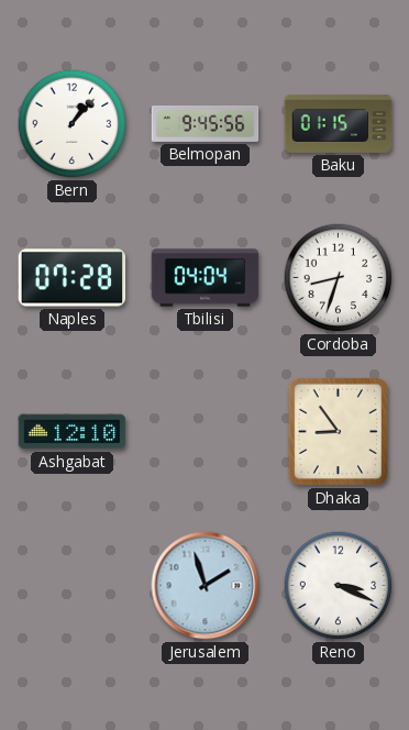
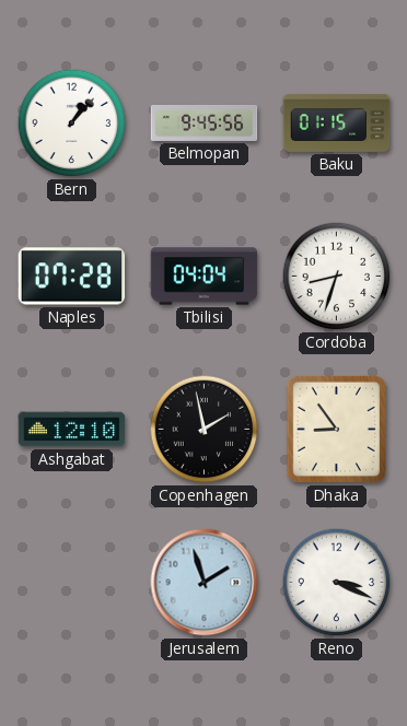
Copenhagen: none -> 1:58
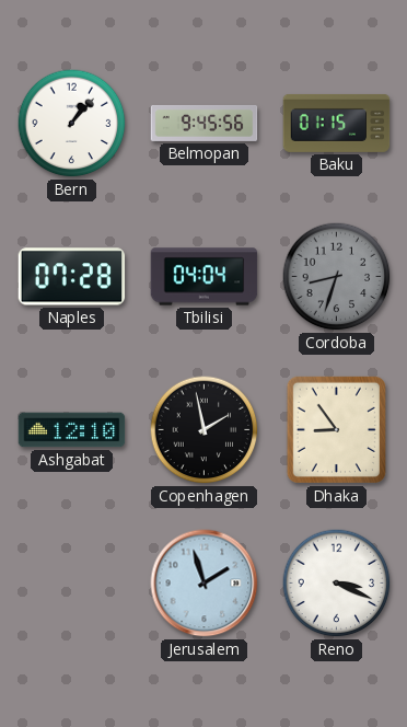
Cordoba dial: white -> grey
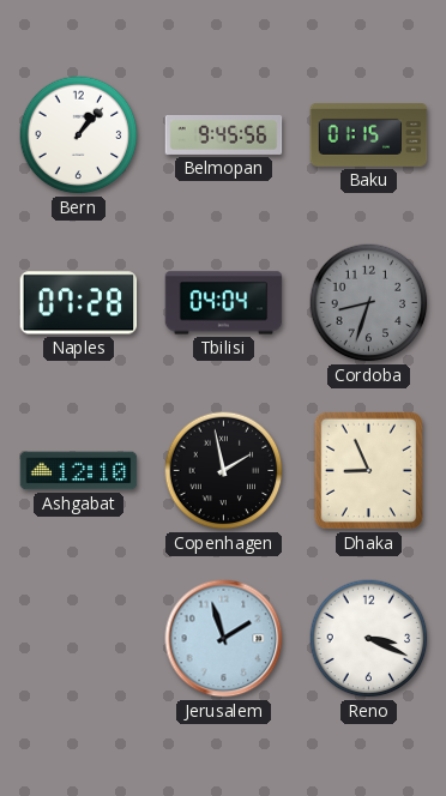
Dhaka: 8:54 -> 8:56
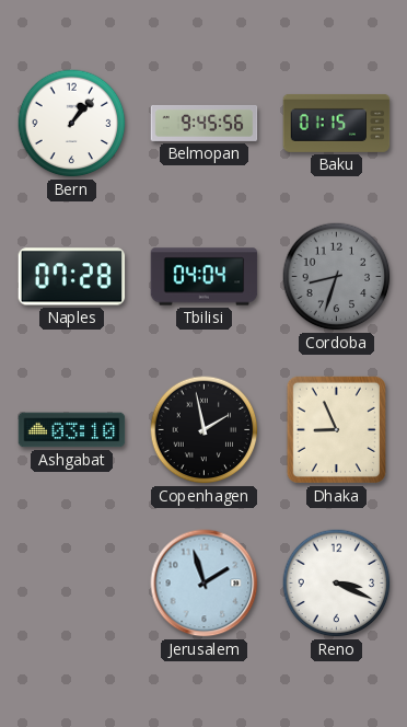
Ashgabat: 12:10 -> 03:10
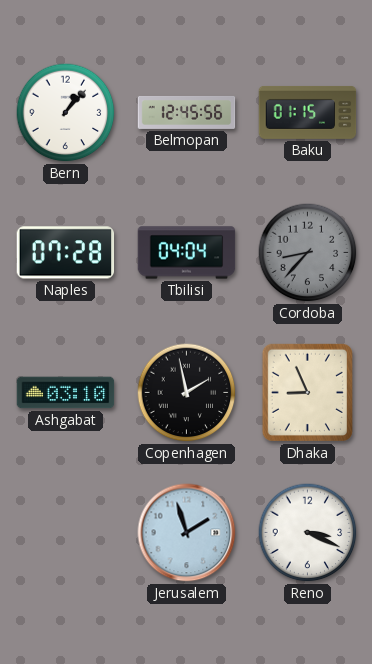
Belmopan: 9:45 -> 12:45
Cordoba: 8:33 -> 8:37
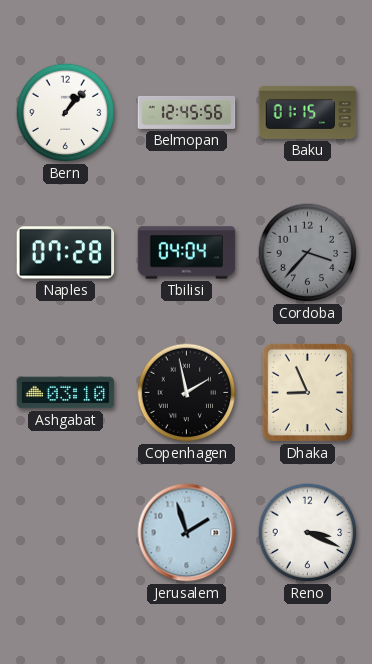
Cordoba: 8:37 -> 3:37
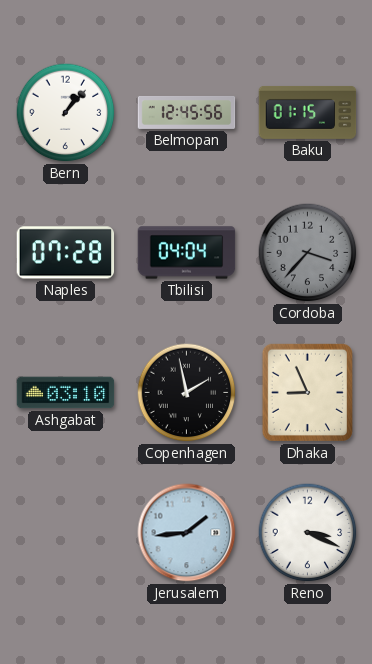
Jerusalem: 1:57 -> 1:44
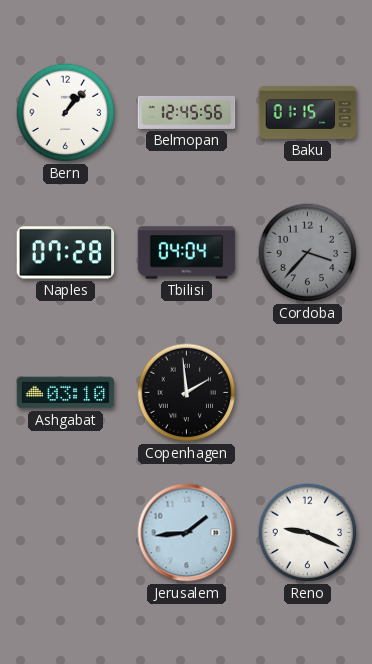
Copenhagen: 1:58 -> 1:59
Dhaka: 8:56 -> none
Reno: 3:19 -> 9:19
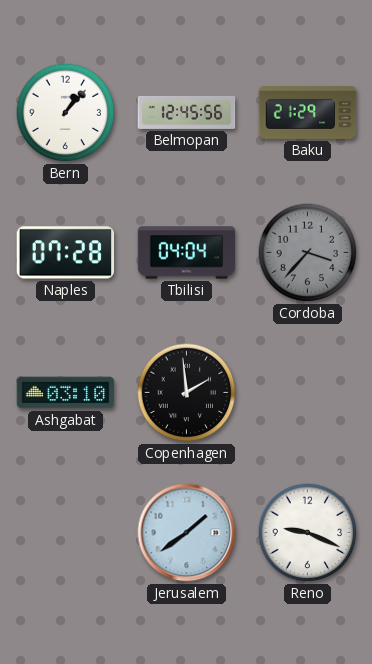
Baku: 01:15 -> 21:29
Jerusalem: 1:44 -> 1:39
